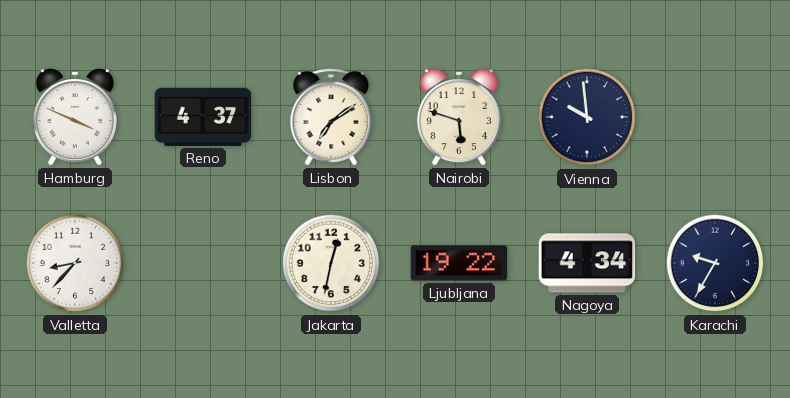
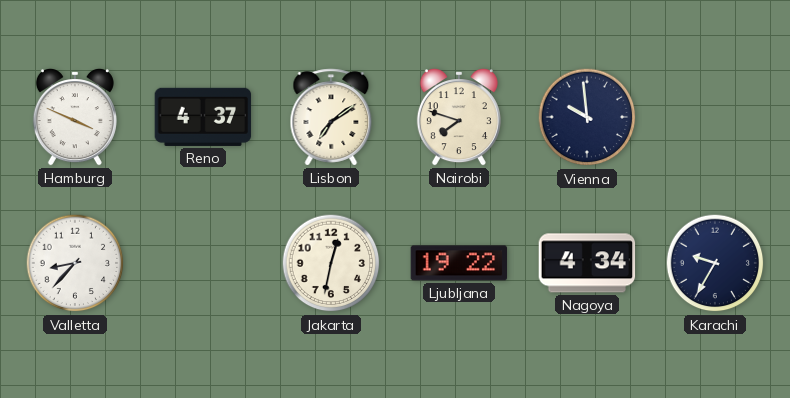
Nairobi: 5:48 -> 7:48
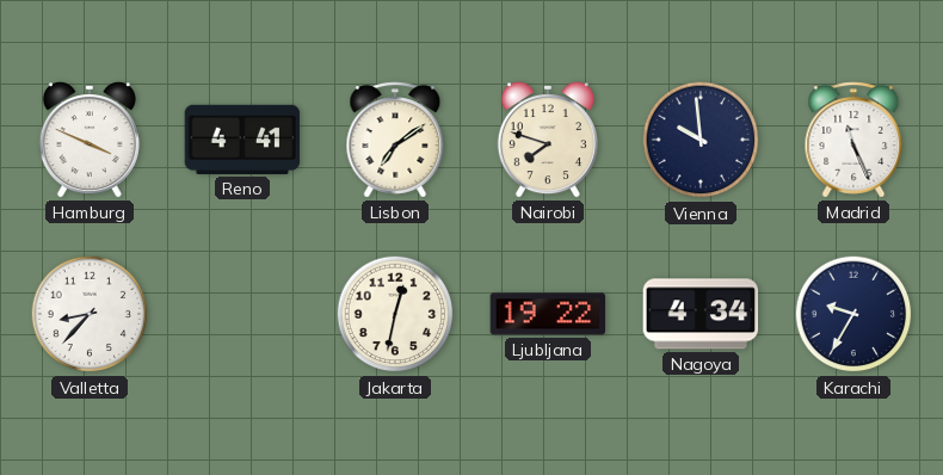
Reno: 4:37 -> 4:41
Madrid: none -> 11:26
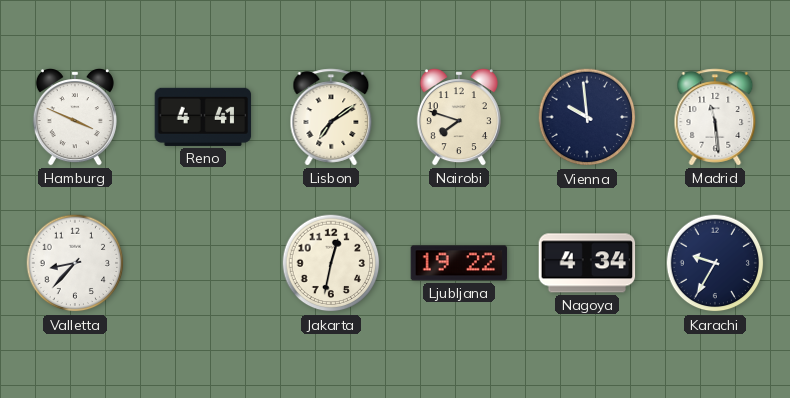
Madrid: 11:26 -> 11:29
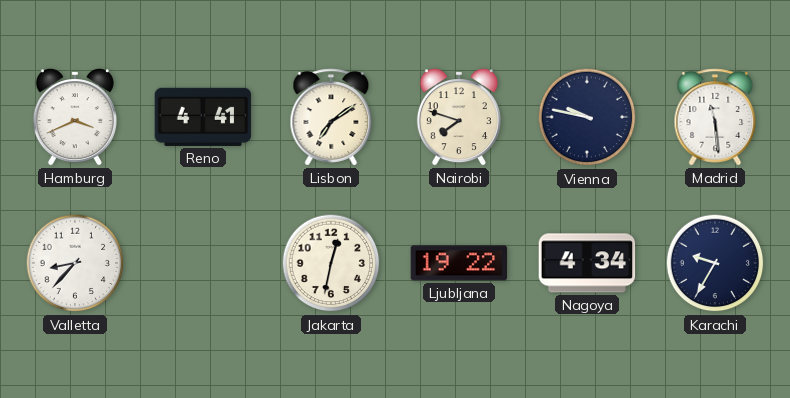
Hamburg: 3:49 -> 3:41
Vienna: 9:59 -> 9:47
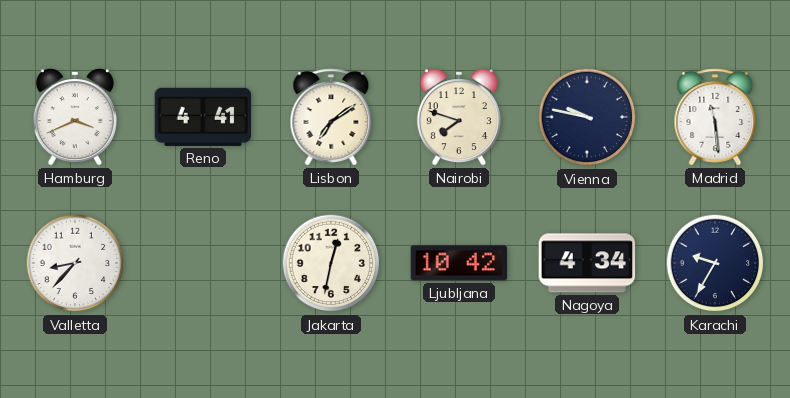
Ljubljana: 19:22 -> 10:42
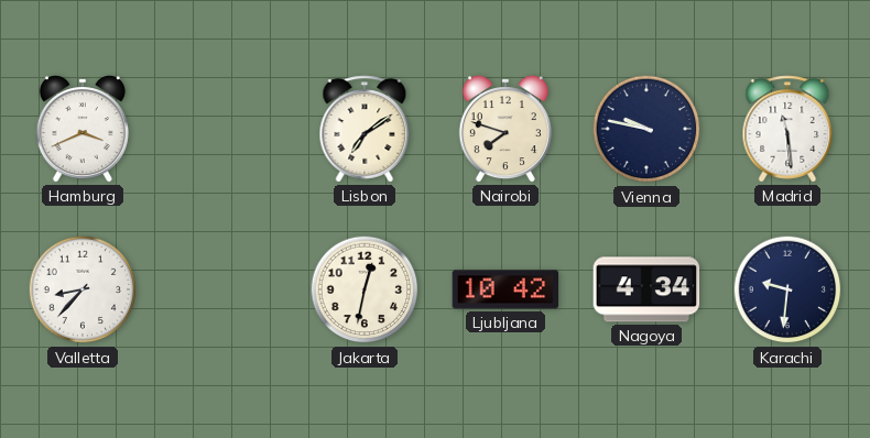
Reno: 4:41 -> none
Karachi: 9:35 -> 9:31
